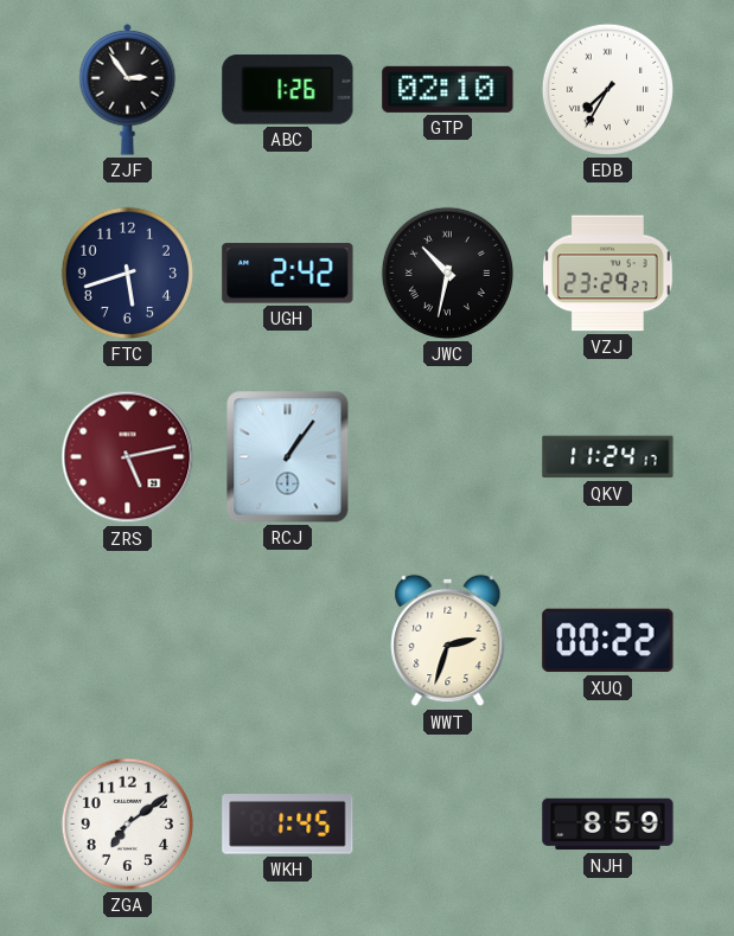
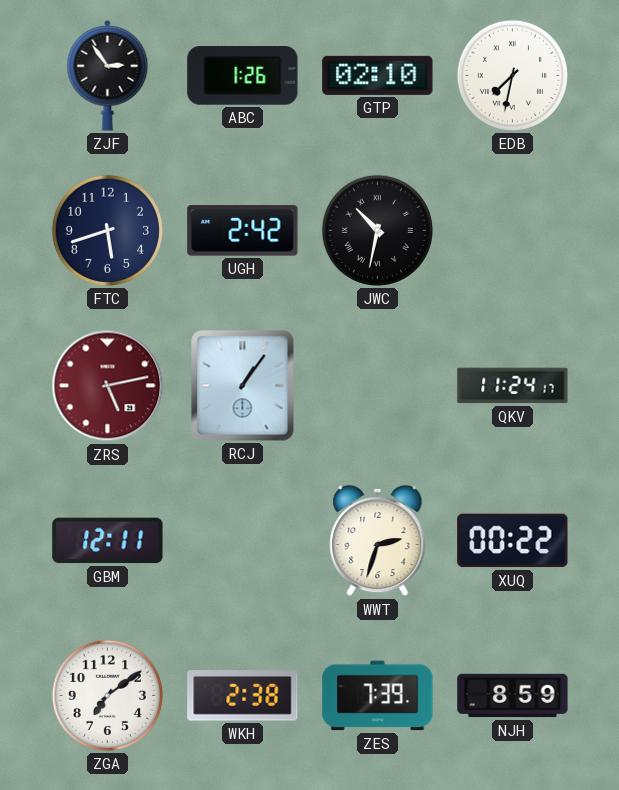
EDB: 7:35 -> 7:32
VZJ: 23:29 -> none
GBM: none -> 12:11
WKH: 1:45 -> 2:38
ZES: none -> 7:39
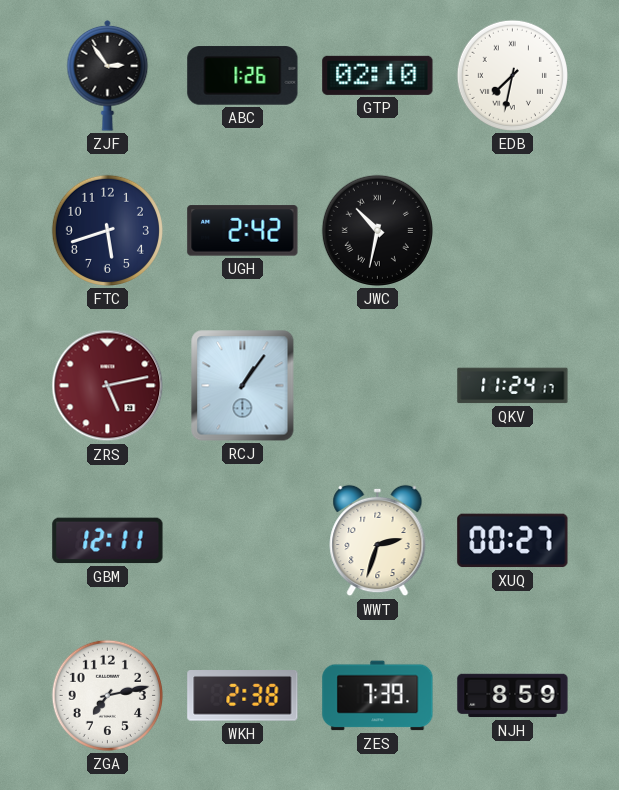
XUQ: 00:22 -> 00:27
ZGA: 7:09 -> 7:13
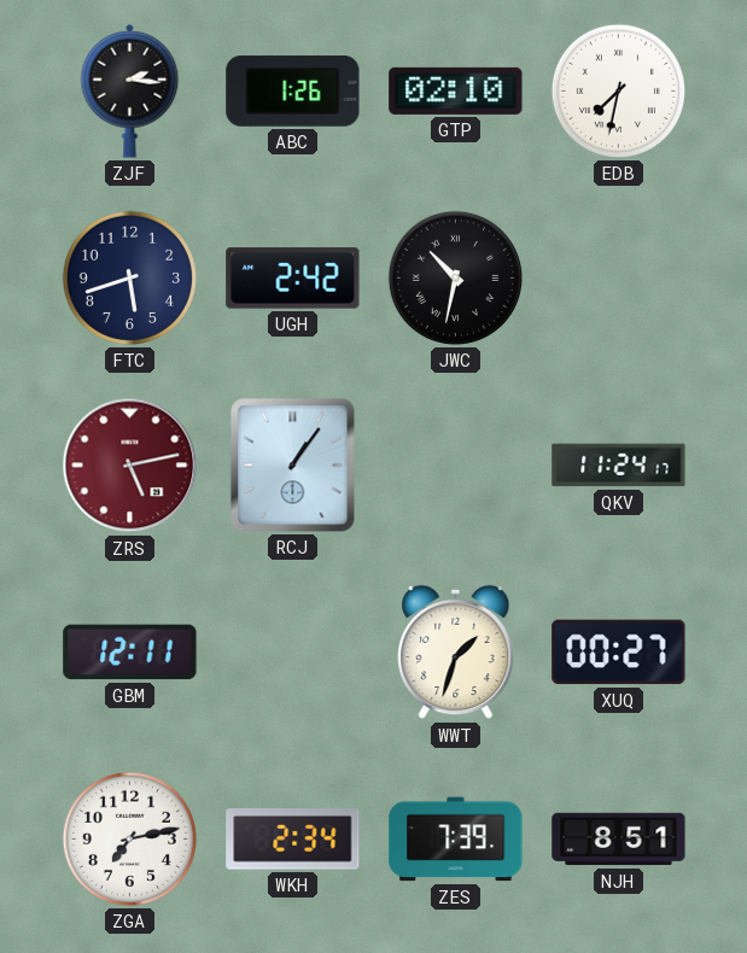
ZJF: 2:54 -> 2:16
WWT: 2:33 -> 1:33
WKH: 2:38 -> 2:34
NJH: 8:59 -> 8:51
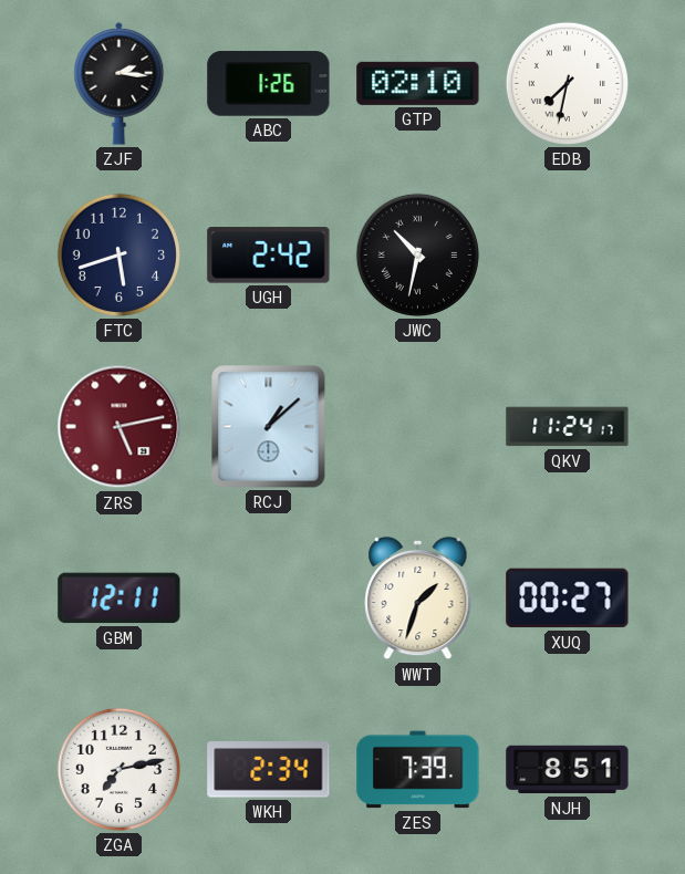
RCJ: 1:06 -> 1:08
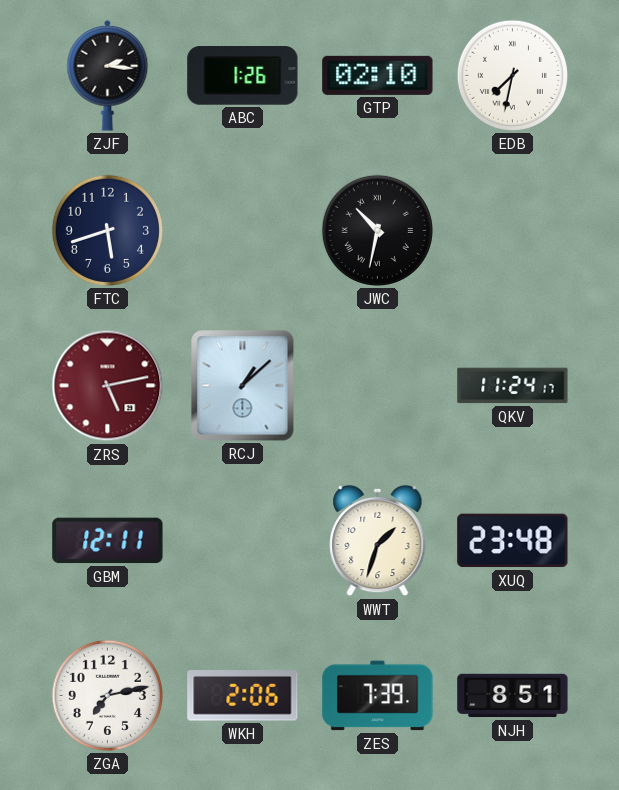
UGH: 2:42 -> none
XUQ: 00:27 -> 23:48
WKH: 2:34 -> 2:06
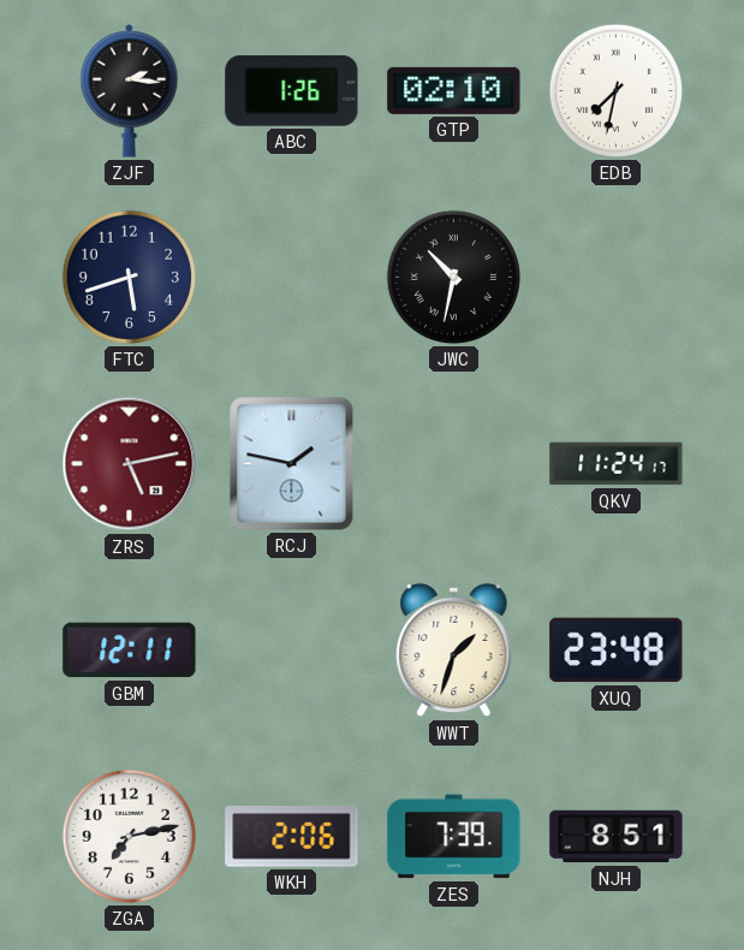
RCJ: 1:08 -> 1:47
